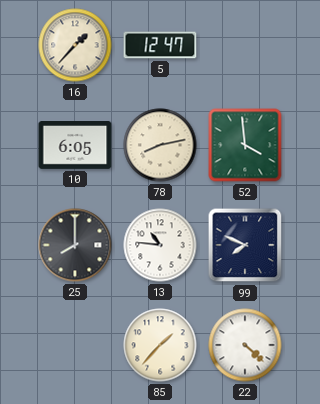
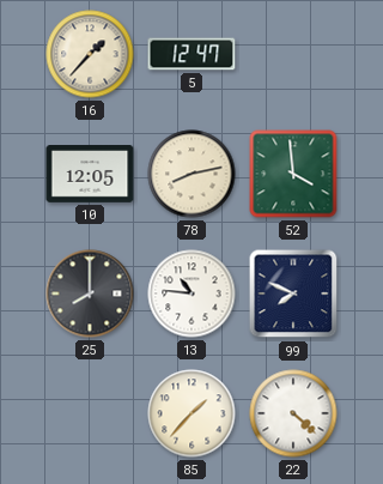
10: 6:05 -> 12:05
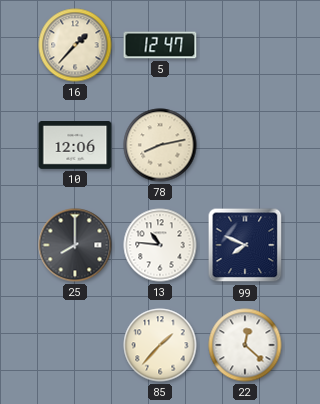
10: 12:05 -> 12:06
52: 3:59 -> none
22: 4:22 -> 12:22
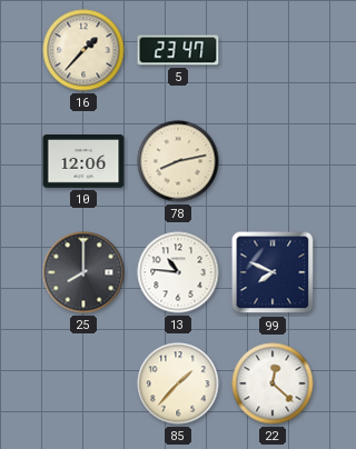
5: 12:47 -> 23:47
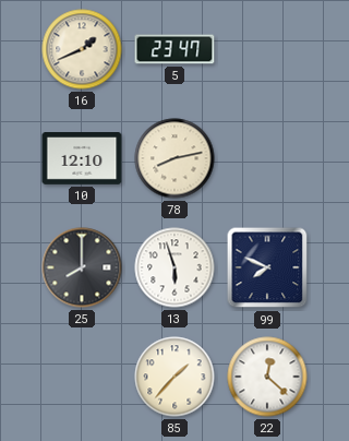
16: 1:37 -> 1:41
10: 12:06 -> 12:10
13: 10:46 -> 5:57
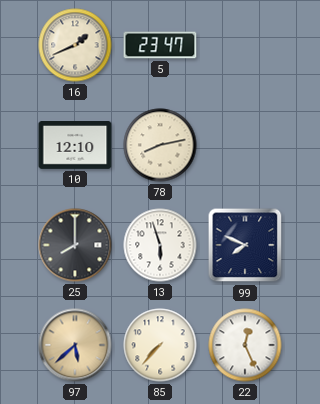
97: none -> 5:38
85: 1:37 -> 7:37
22: 12:22 -> 12:26
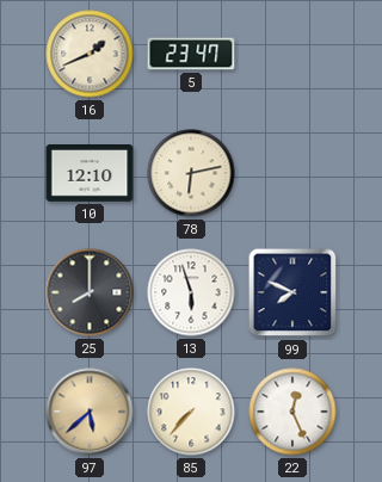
78: 8:13 -> 6:13
